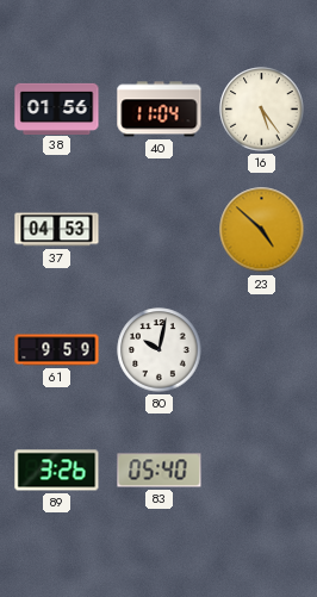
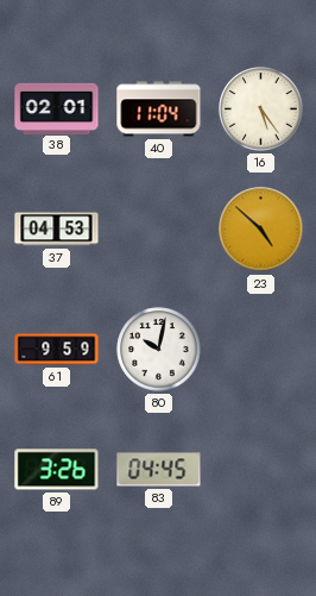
38: 01:56 -> 02:01
83: 05:40 -> 04:45
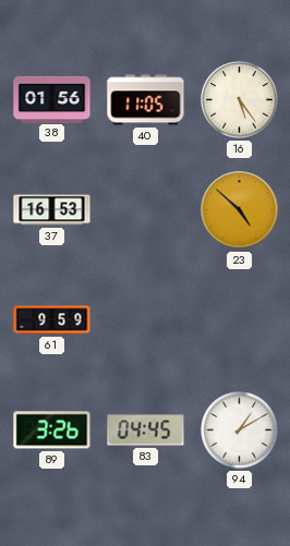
38: 02:01 -> 01:56
40: 11:04 -> 11:05
37: 04:53 -> 16:53
80: 10:02 -> none
94: none -> 1:10
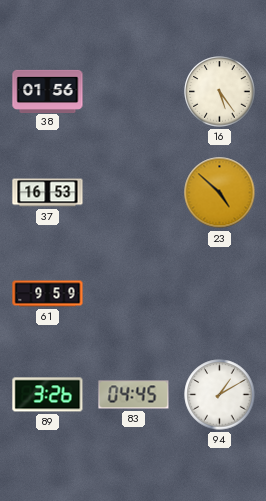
40: 11:05 -> none
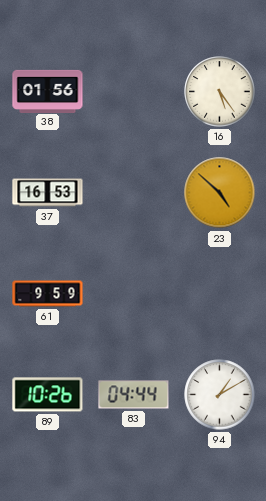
89: 3:26 -> 10:26
83: 04:45 -> 04:44
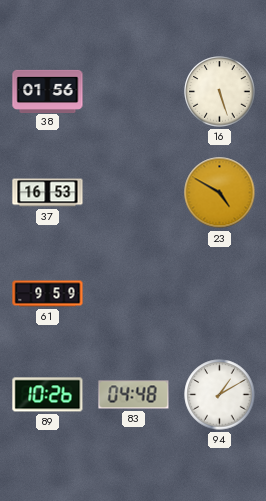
16: 5:24 -> 5:27
23: 4:52 -> 4:50
83: 04:44 -> 04:48
